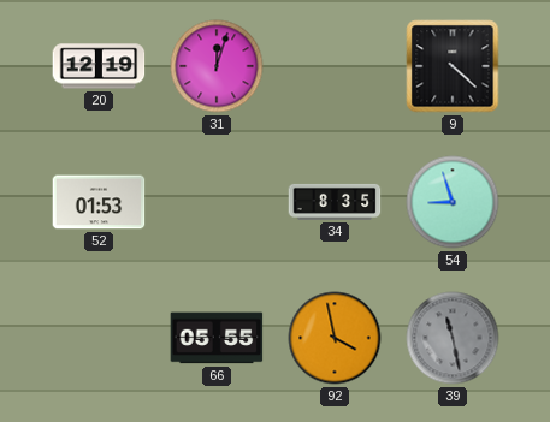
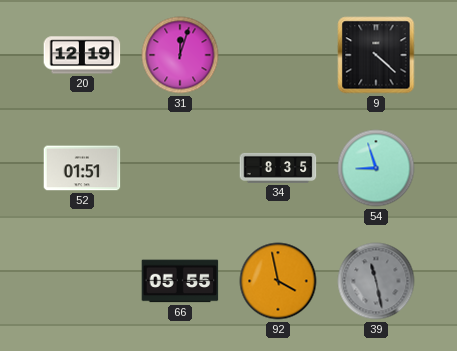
52: 01:53 -> 01:51
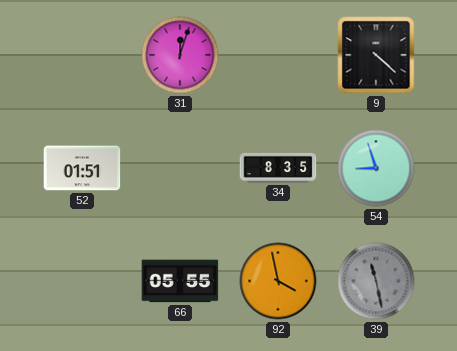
20: 12:19 -> none
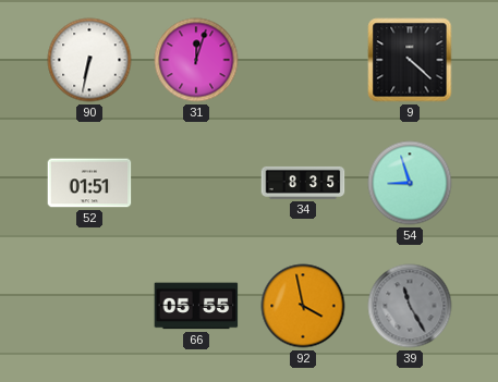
90: none -> 6:32
39: 11:28 -> 11:25
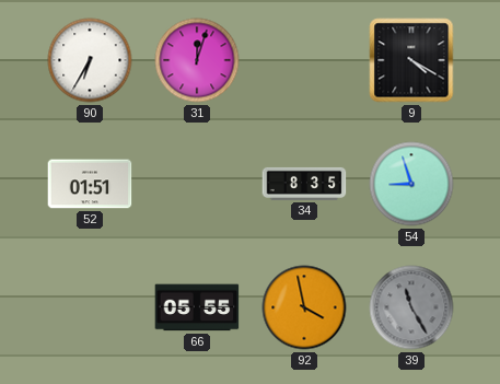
90: 6:32 -> 6:35
9: 4:22 -> 4:20
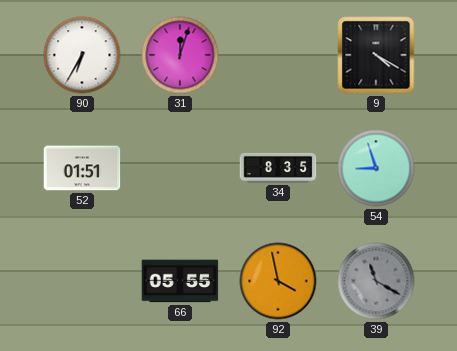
39: 11:25 -> 11:20
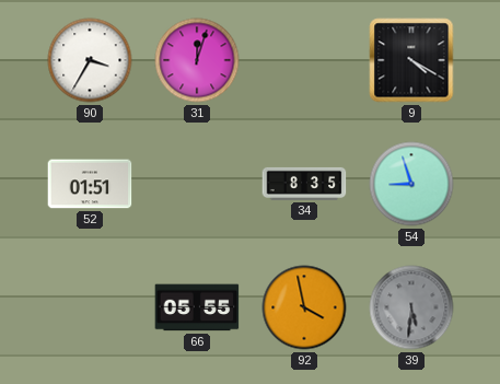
90: 6:35 -> 3:35
39: 11:20 -> 5:31
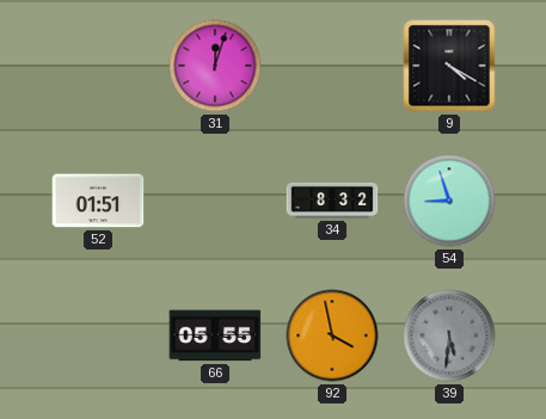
90: 3:35 -> none
34: 8:35 -> 8:32
